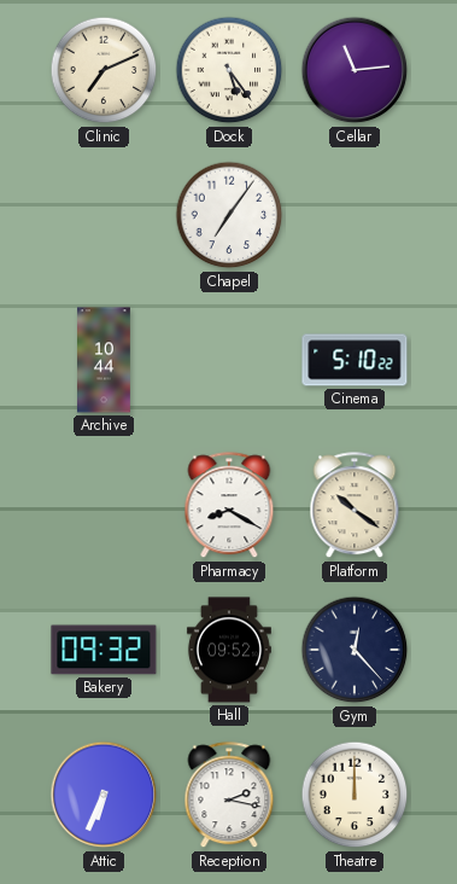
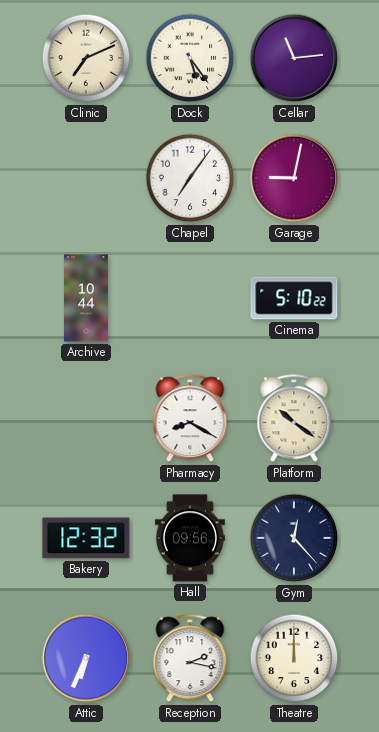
Garage: none -> 9:02
Bakery: 09:32 -> 12:32
Hall: 09:52 -> 09:56
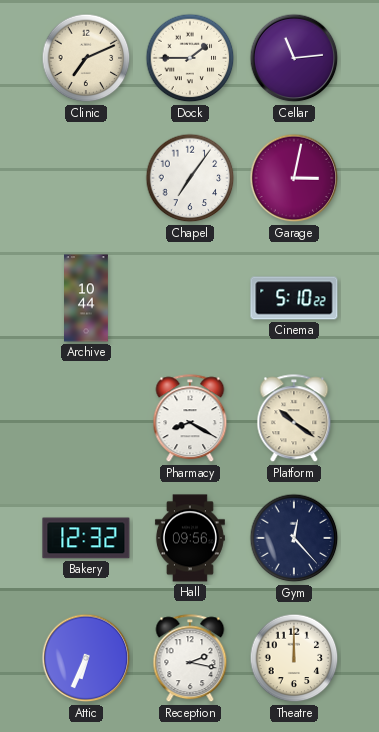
Dock: 5:24 -> 1:45
Garage: 9:02 -> 3:02
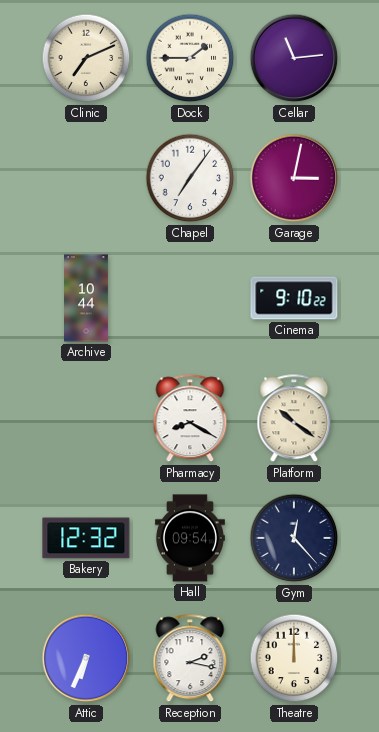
Cinema: 5:10 -> 9:10
Hall: 09:56 -> 09:54
